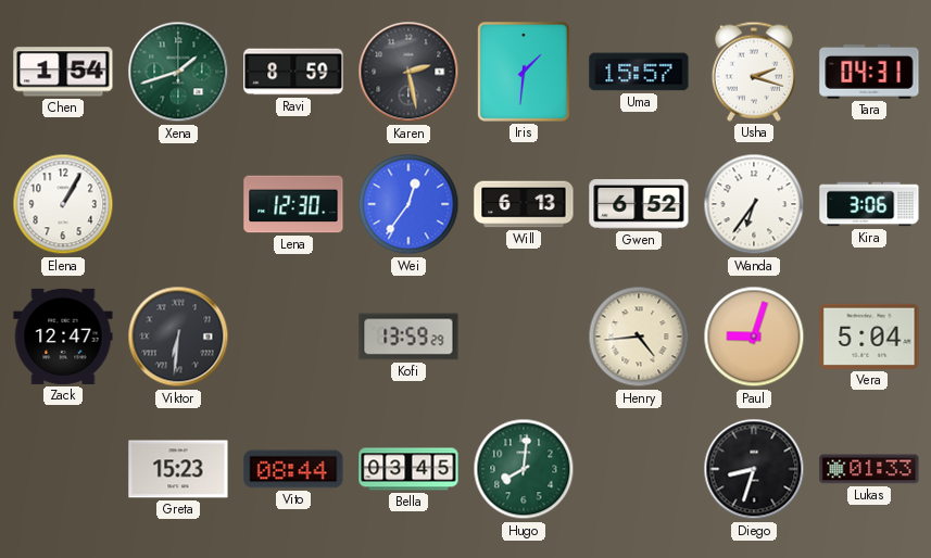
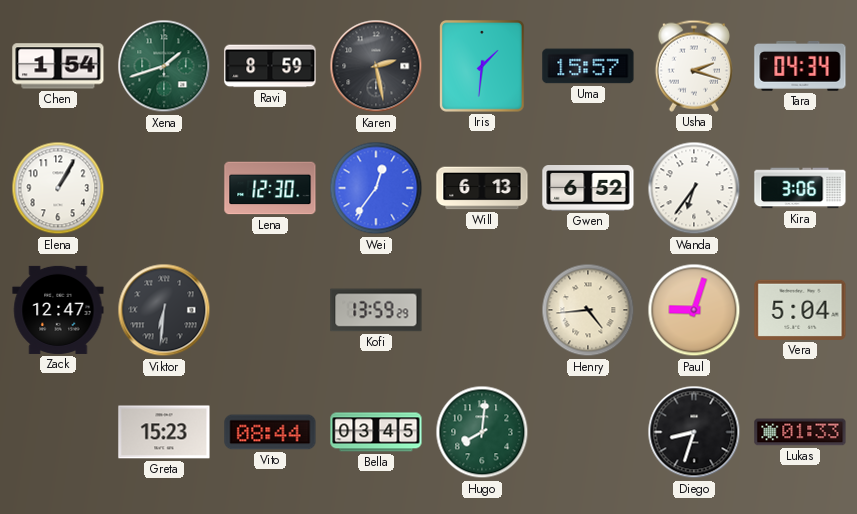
Tara: 04:31 -> 04:34
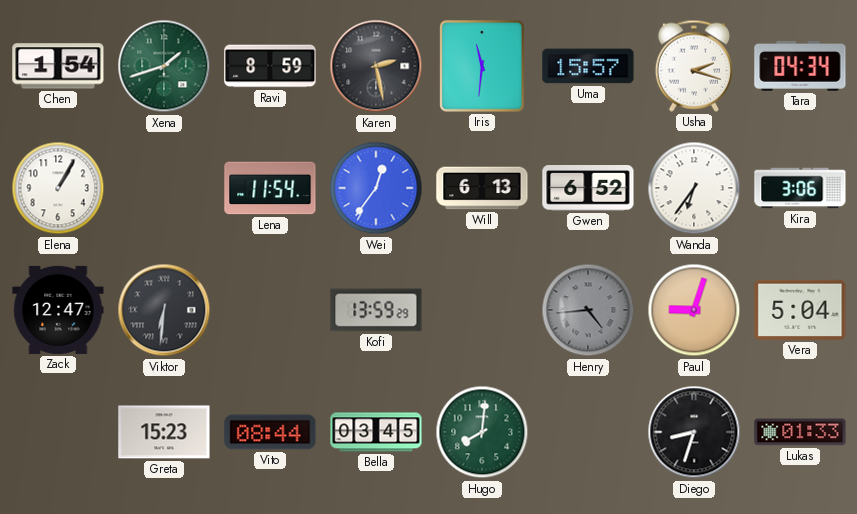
Iris: 1:31 -> 11:31
Lena: 12:30 -> 11:54
Henry dial: cream -> grey
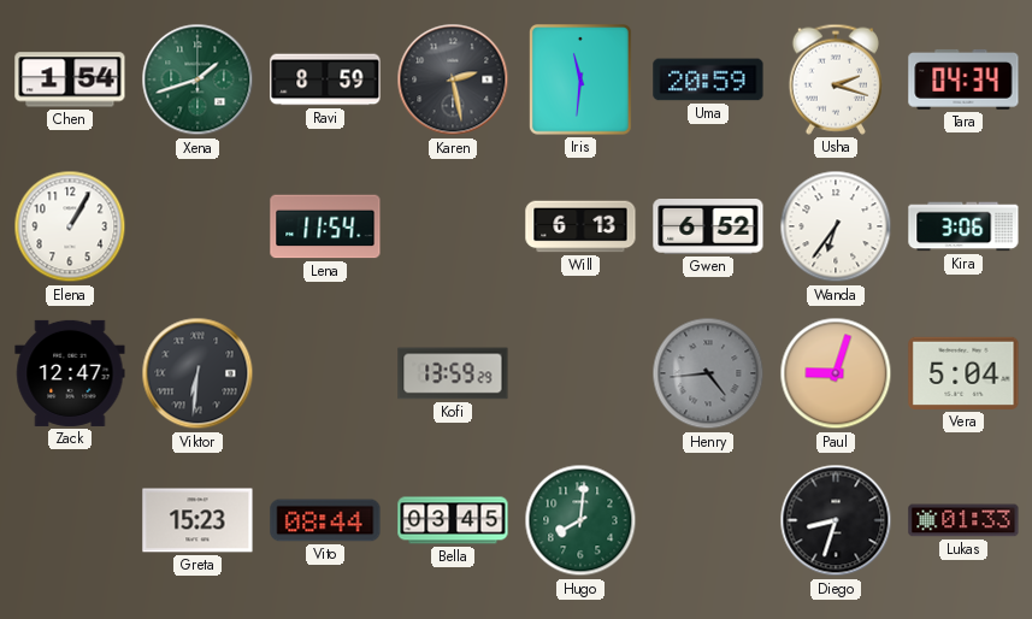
Uma: 15:57 -> 20:59
Wei: 12:36 -> none
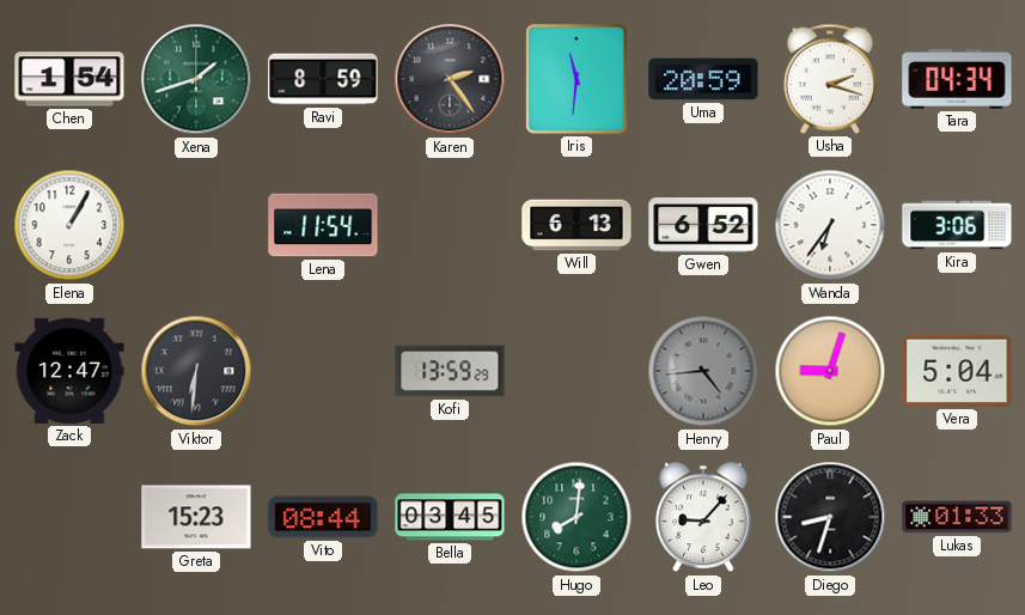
Karen: 2:28 -> 2:24
Leo: none -> 9:07
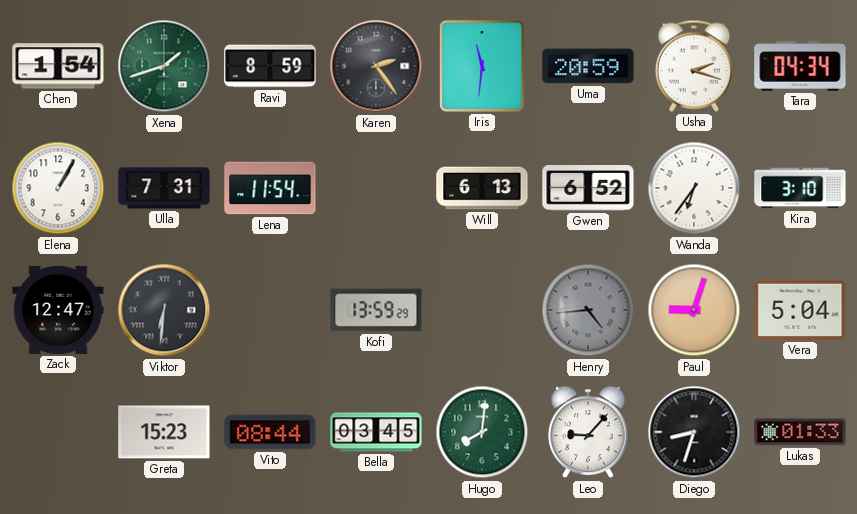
Ulla: none -> 7:31
Kira: 3:06 -> 3:10
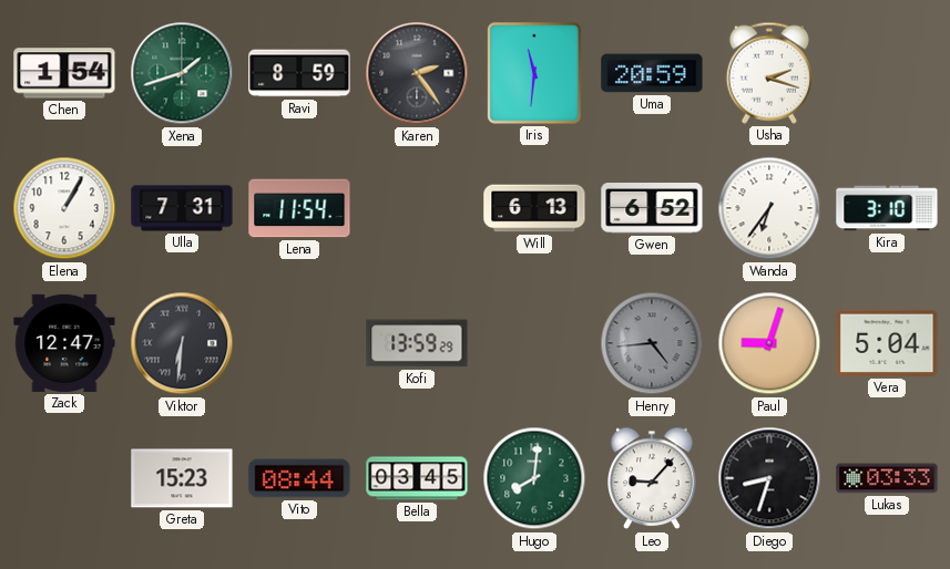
Tara: 04:34 -> none
Lukas: 01:33 -> 03:33
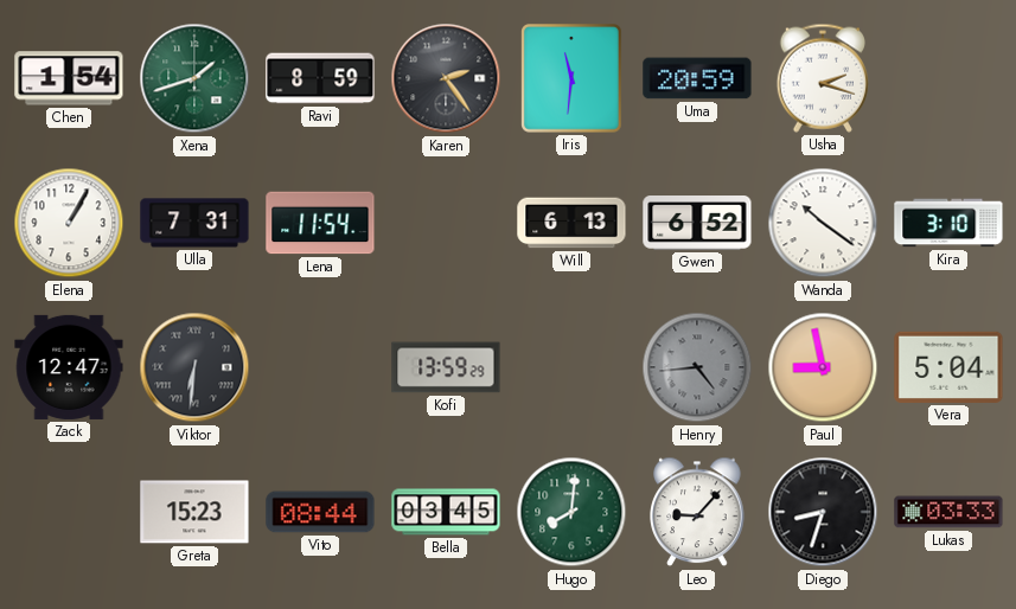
Wanda: 6:36 -> 10:21
Paul: 9:03 -> 8:58
